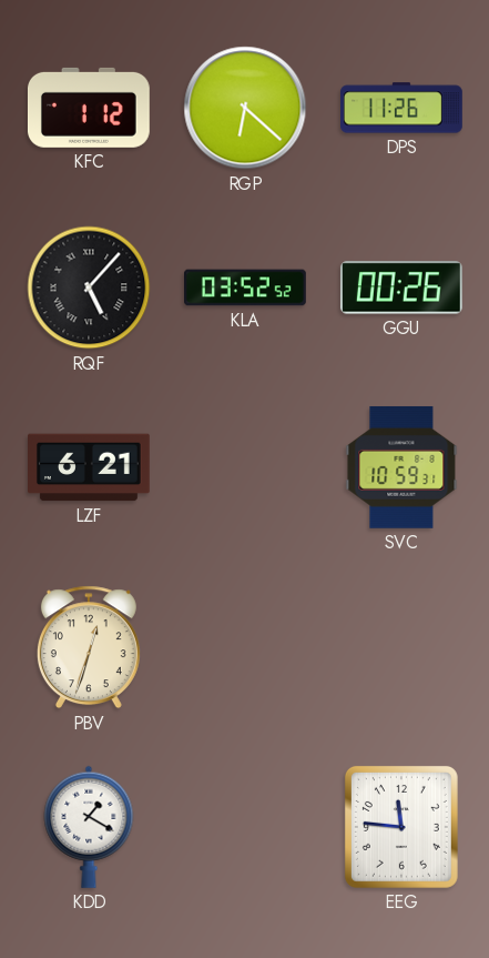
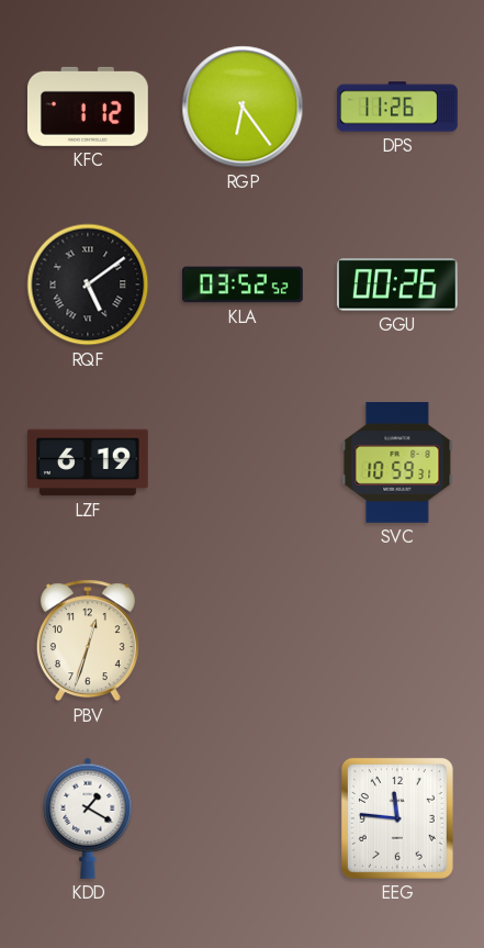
RGP: 6:22 -> 6:24
RQF: 5:07 -> 5:09
LZF: 6:21 -> 6:19
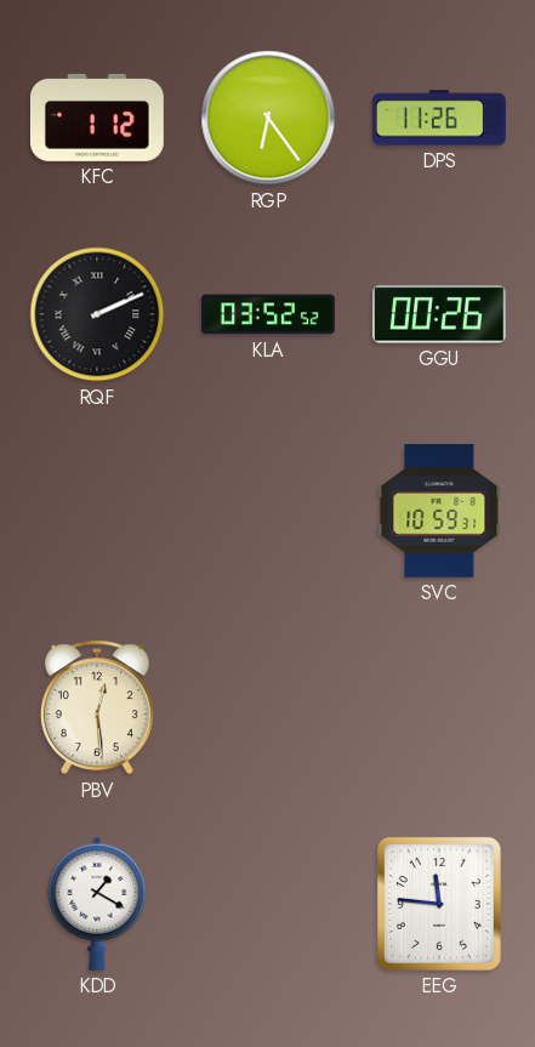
RQF: 5:09 -> 2:11
LZF: 6:19 -> none
PBV: 12:33 -> 12:29
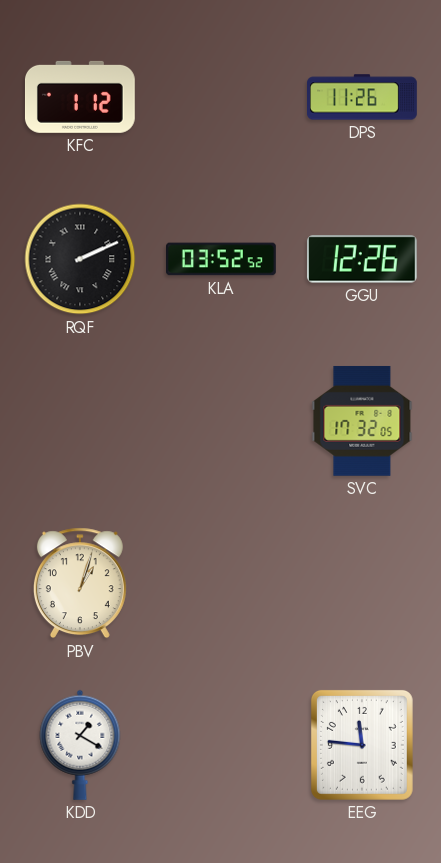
RGP: 6:24 -> none
GGU: 00:26 -> 12:26
SVC: 10:59 -> 17:32
PBV: 12:29 -> 1:03
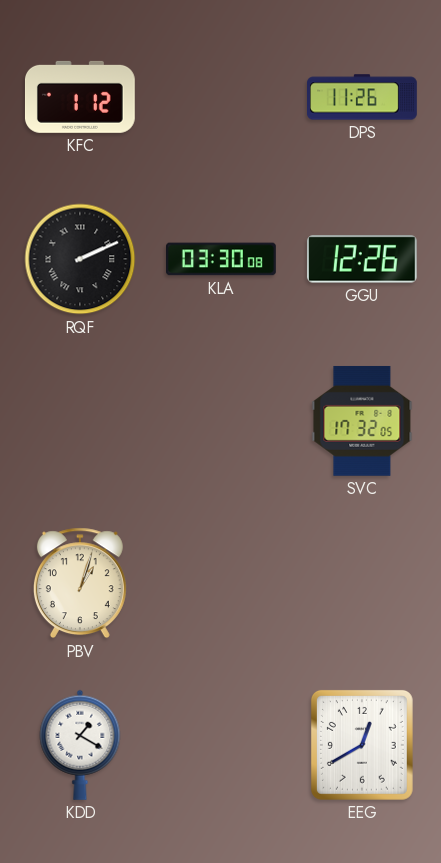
KLA: 03:52 -> 03:30
EEG: 11:46 -> 12:40
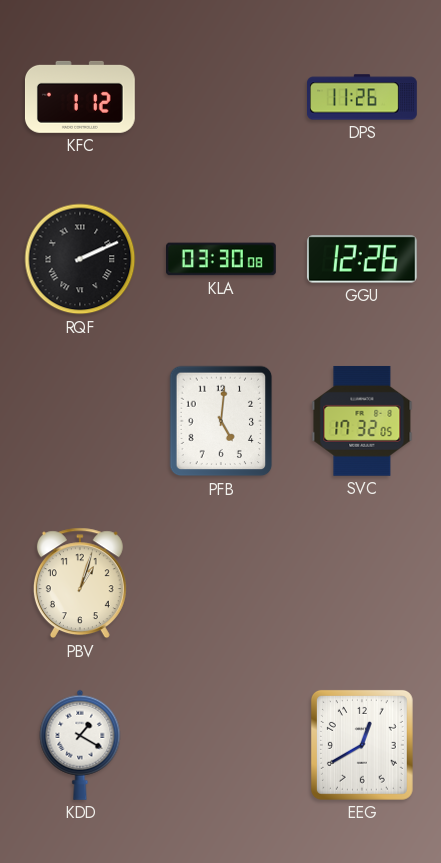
PFB: none -> 5:01
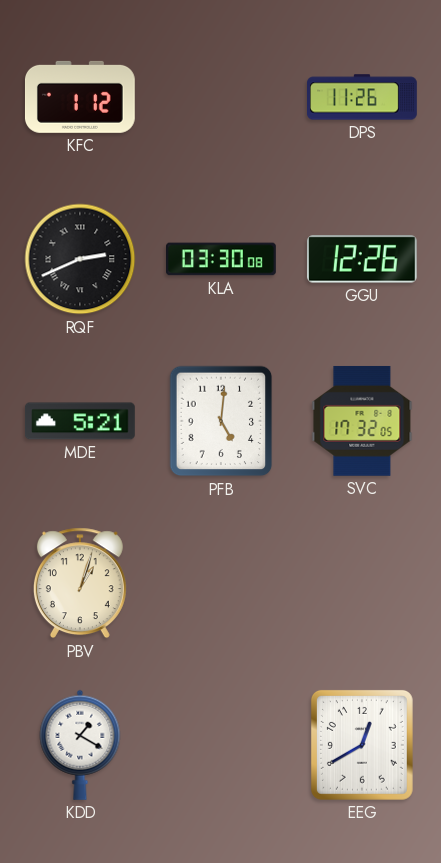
RQF: 2:11 -> 2:41
MDE: none -> 5:21
